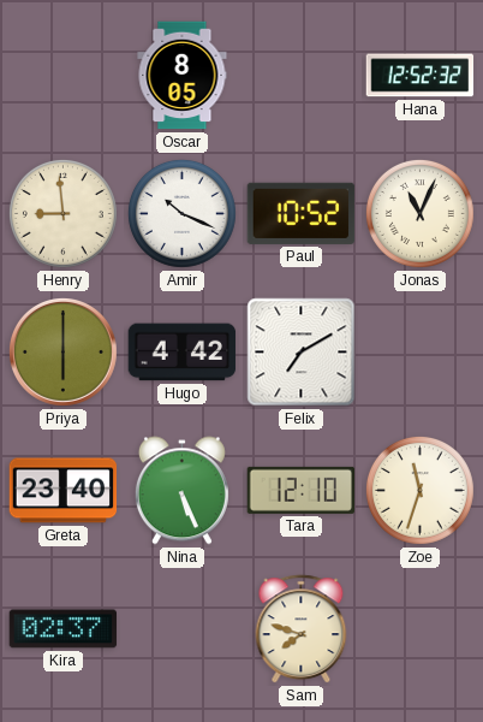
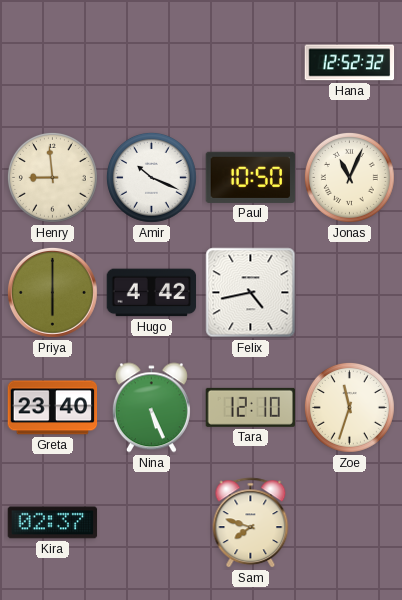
Oscar: 8:05 -> none
Paul: 10:52 -> 10:50
Felix: 7:10 -> 4:43
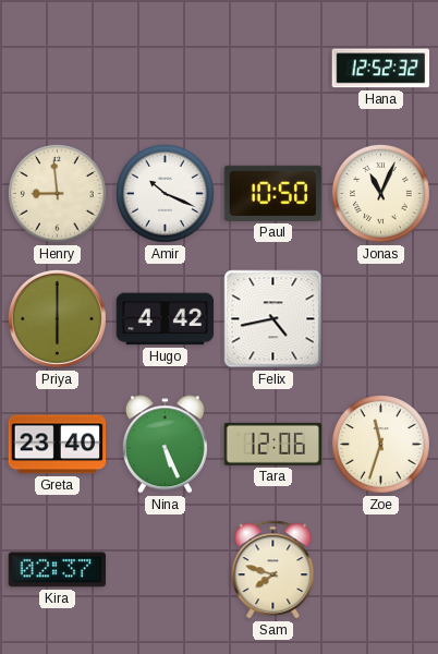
Tara: 12:10 -> 12:06
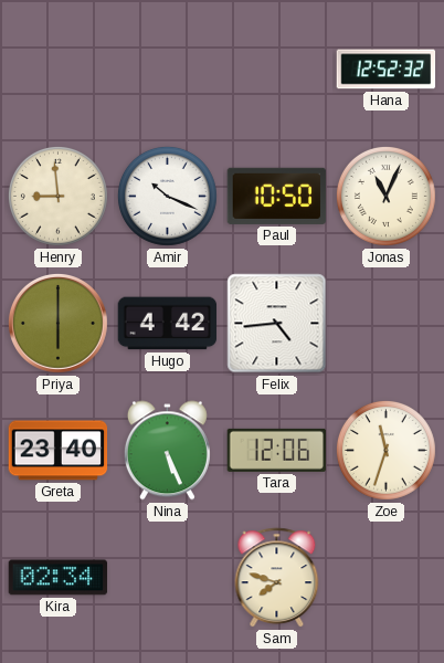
Felix: 4:43 -> 4:44
Kira: 02:37 -> 02:34
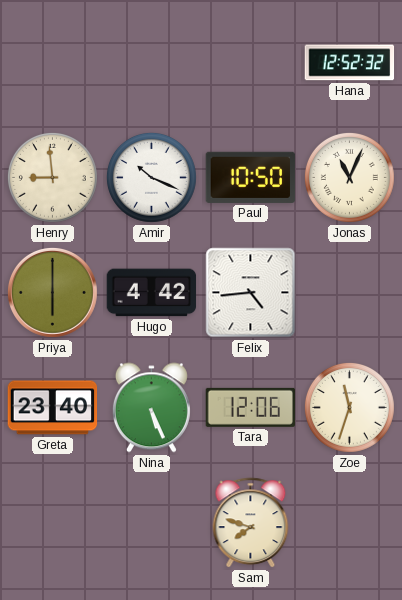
Kira: 02:34 -> none
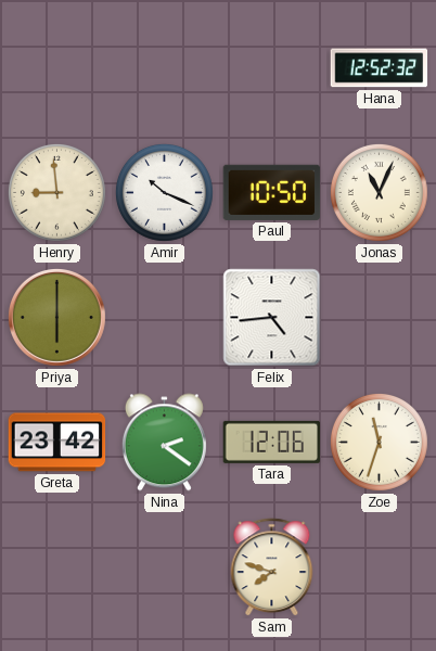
Hugo: 4:42 -> none
Greta: 23:40 -> 23:42
Nina: 5:26 -> 2:21
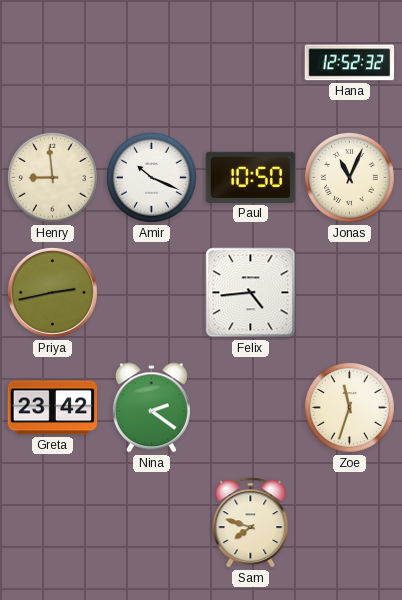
Priya: 6:00 -> 2:43
Tara: 12:06 -> none
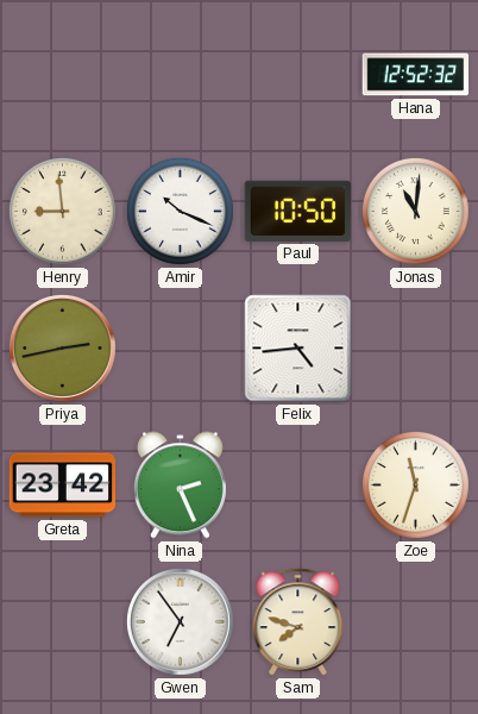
Jonas: 11:04 -> 11:01
Nina: 2:21 -> 2:26
Gwen: none -> 6:54
